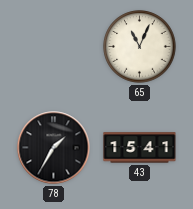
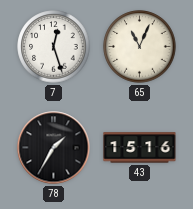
7: none -> 12:27
43: 15:41 -> 15:16
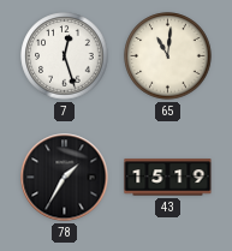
65: 11:04 -> 11:01
43: 15:16 -> 15:19
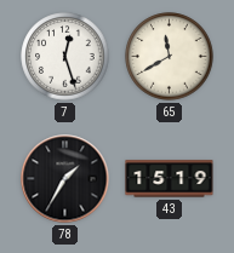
65: 11:01 -> 11:40
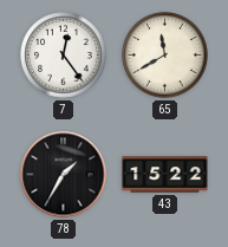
7: 12:27 -> 12:24
43: 15:19 -> 15:22
